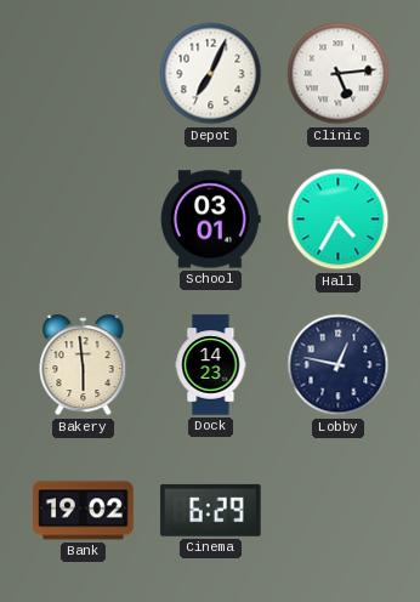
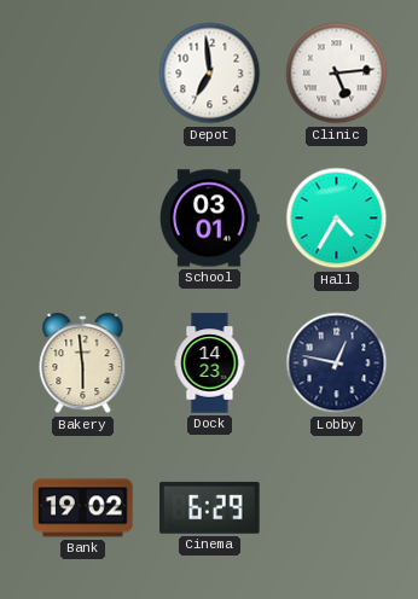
Depot: 7:04 -> 6:59
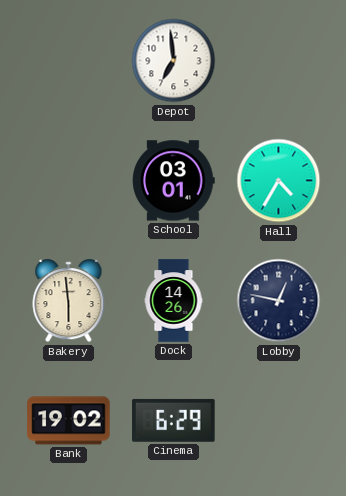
Clinic: 5:14 -> none
Dock: 14:23 -> 14:26
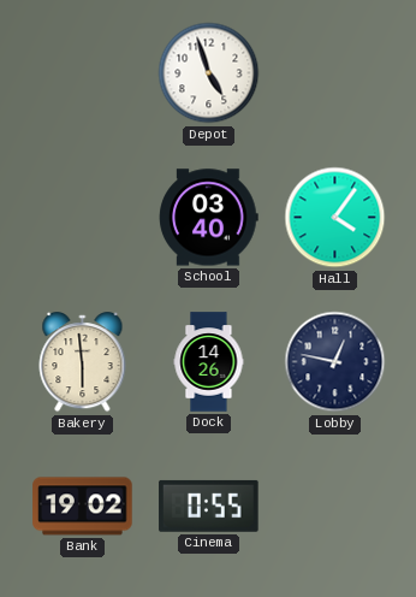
Depot: 6:59 -> 4:57
School: 03:01 -> 03:40
Hall: 4:35 -> 4:06
Cinema: 6:29 -> 0:55
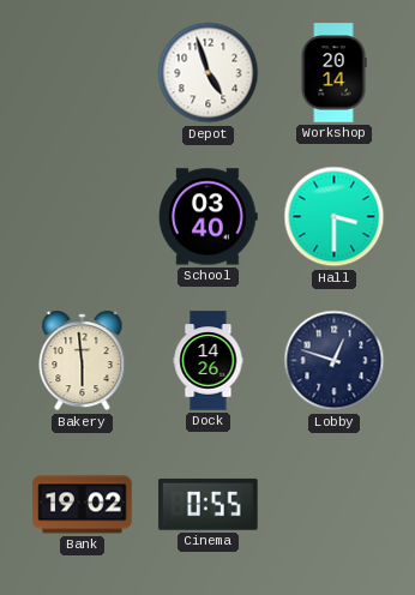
Workshop: none -> 20:14
Hall: 4:06 -> 3:30
Lobby: 12:47 -> 12:48
